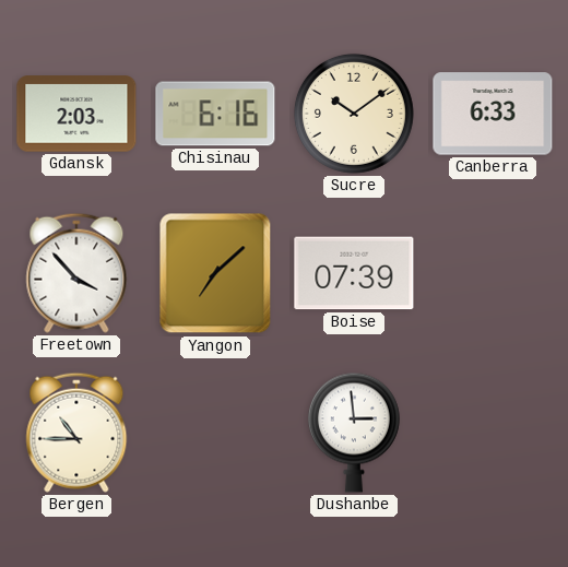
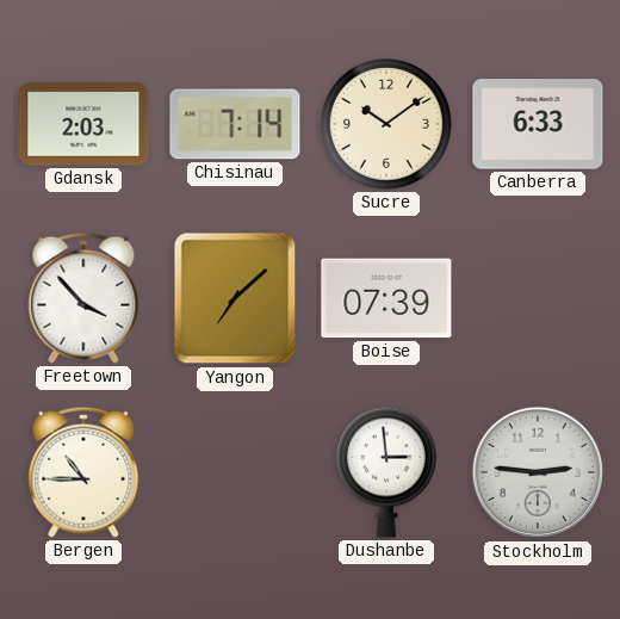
Chisinau: 6:16 -> 7:14
Stockholm: none -> 2:46
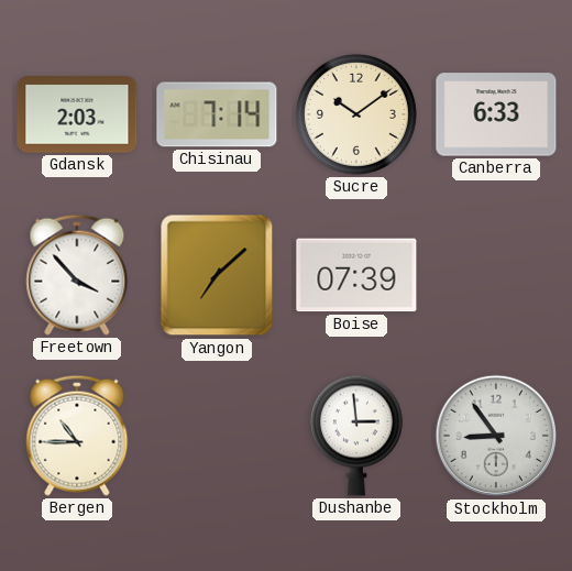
Stockholm: 2:46 -> 8:54
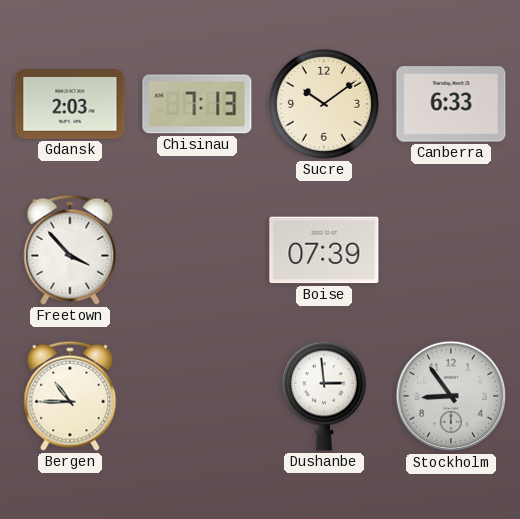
Chisinau: 7:14 -> 7:13
Yangon: 7:08 -> none
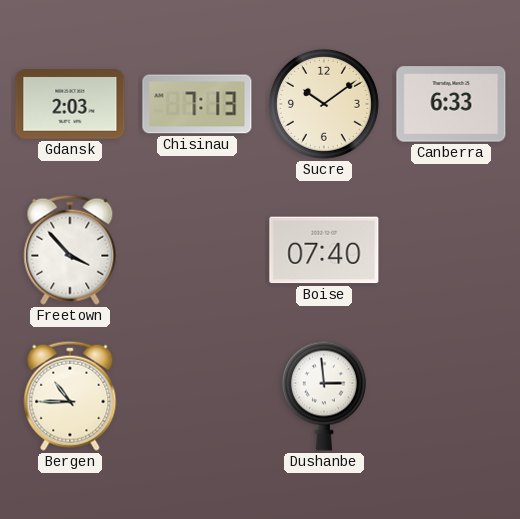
Boise: 07:39 -> 07:40
Stockholm: 8:54 -> none
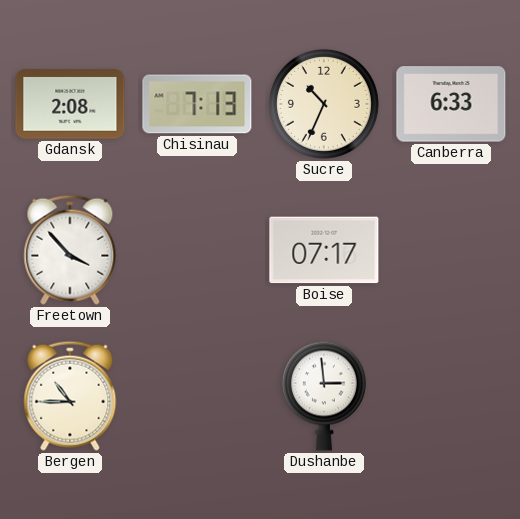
Gdansk: 2:03 -> 2:08
Sucre: 10:09 -> 10:34
Boise: 07:40 -> 07:17
